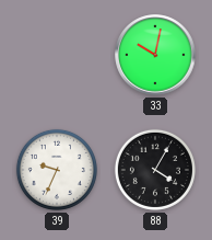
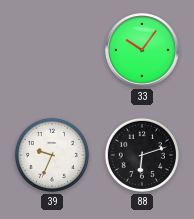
33: 10:02 -> 10:06
88: 4:05 -> 6:12
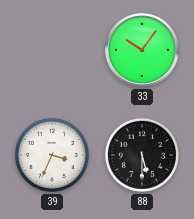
39: 9:34 -> 3:34
88: 6:12 -> 5:30
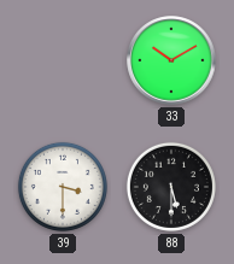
33: 10:06 -> 10:10
39: 3:34 -> 3:30
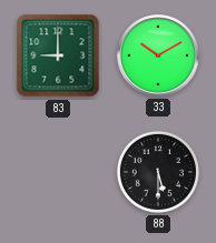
83: none -> 9:00
39: 3:30 -> none
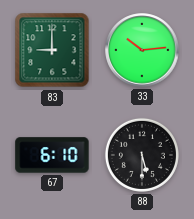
33: 10:10 -> 10:14
67: none -> 6:10
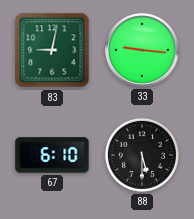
83: 9:00 -> 9:02
33: 10:14 -> 9:16
